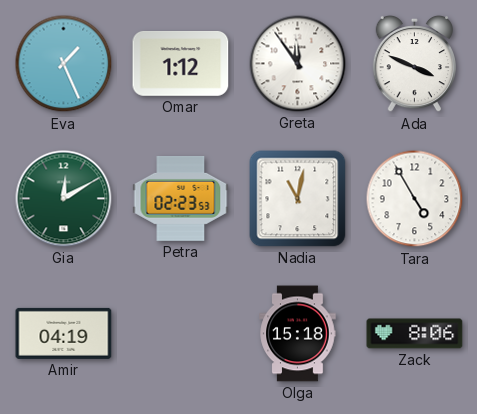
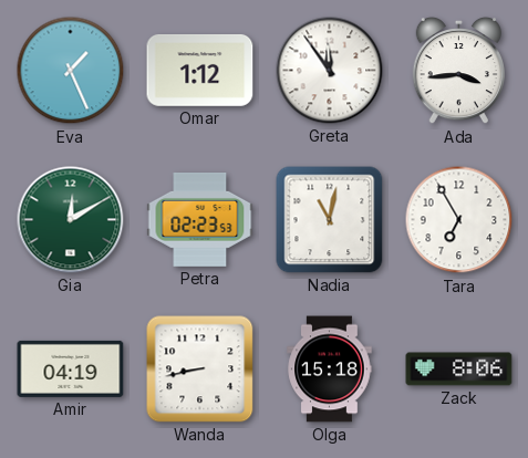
Ada: 3:49 -> 3:44
Tara: 4:55 -> 6:55
Wanda: none -> 8:43
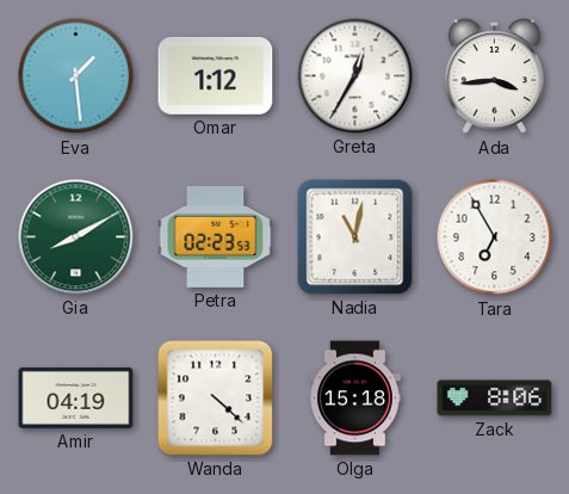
Eva: 1:26 -> 1:29
Greta: 11:54 -> 12:35
Gia: 12:10 -> 8:10
Wanda: 8:43 -> 4:22
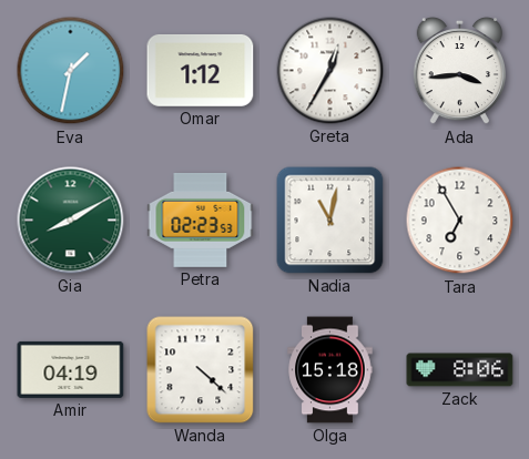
Eva: 1:29 -> 1:32
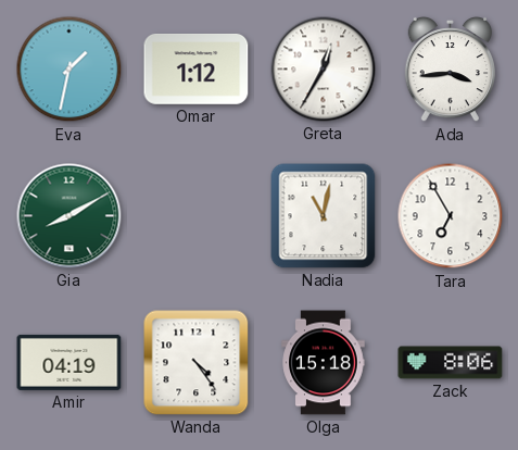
Petra: 02:23 -> none
Wanda: 4:22 -> 4:24
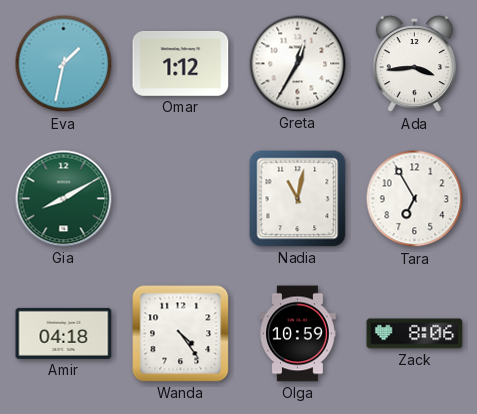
Amir: 04:19 -> 04:18
Olga: 15:18 -> 10:59
